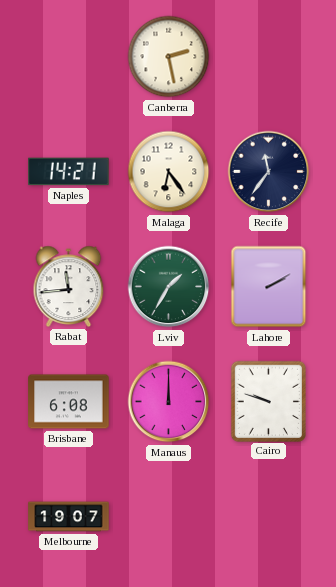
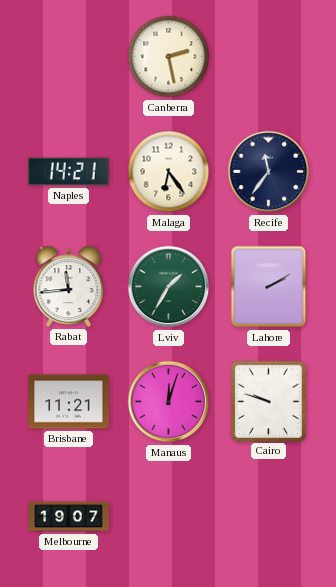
Brisbane: 6:08 -> 11:21
Manaus: 12:00 -> 12:03
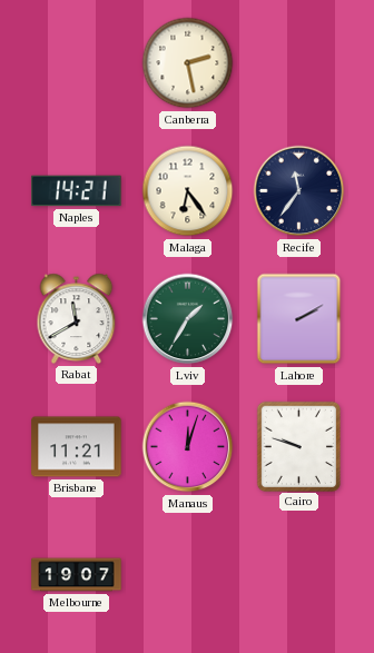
Rabat: 11:44 -> 11:40
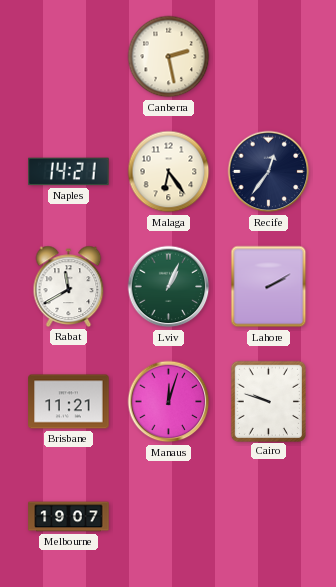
Recife: 11:36 -> 12:36
Lviv: 1:35 -> 1:04
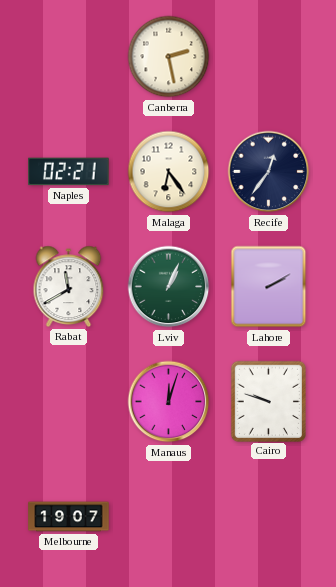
Naples: 14:21 -> 02:21
Brisbane: 11:21 -> none
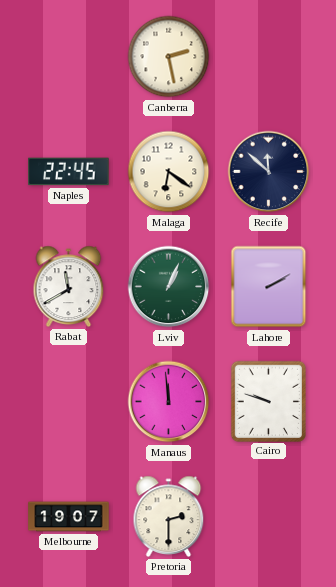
Naples: 02:21 -> 22:45
Malaga: 6:24 -> 6:21
Recife: 12:36 -> 11:52
Manaus: 12:03 -> 11:59
Pretoria: none -> 2:30
